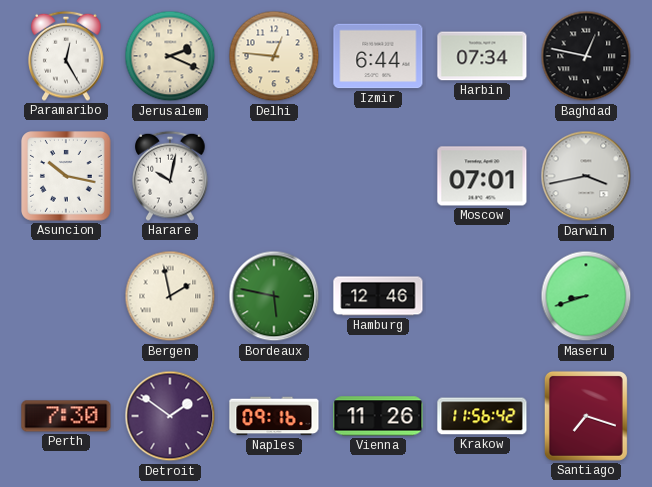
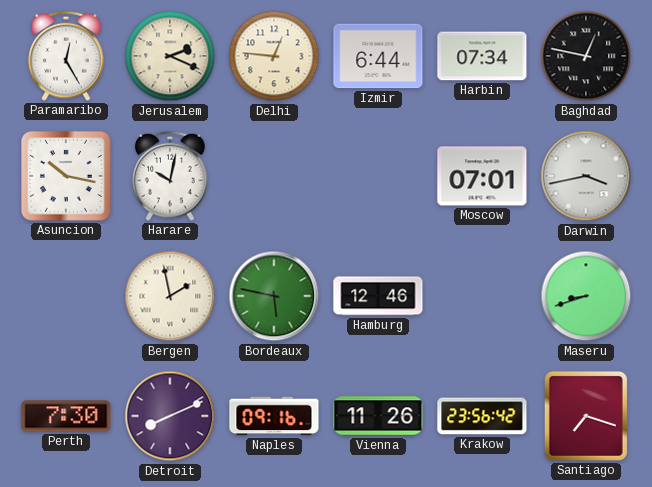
Detroit: 1:51 -> 8:11
Krakow: 11:56 -> 23:56
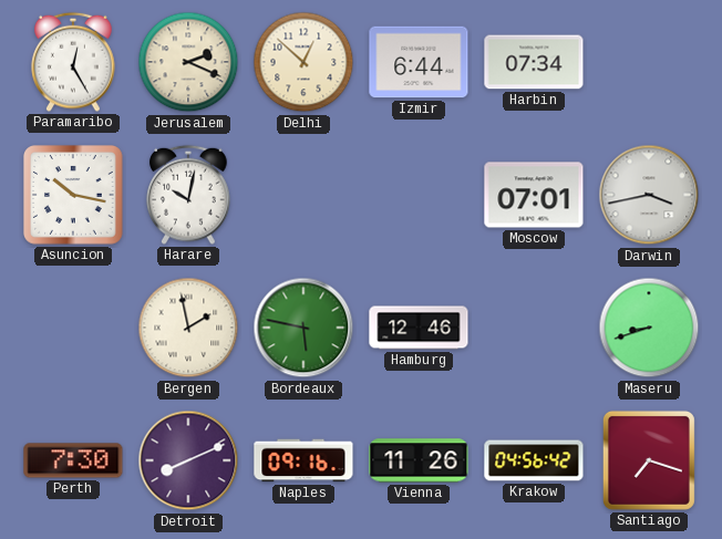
Delhi: 12:46 -> 12:52
Baghdad: 12:47 -> none
Krakow: 23:56 -> 04:56
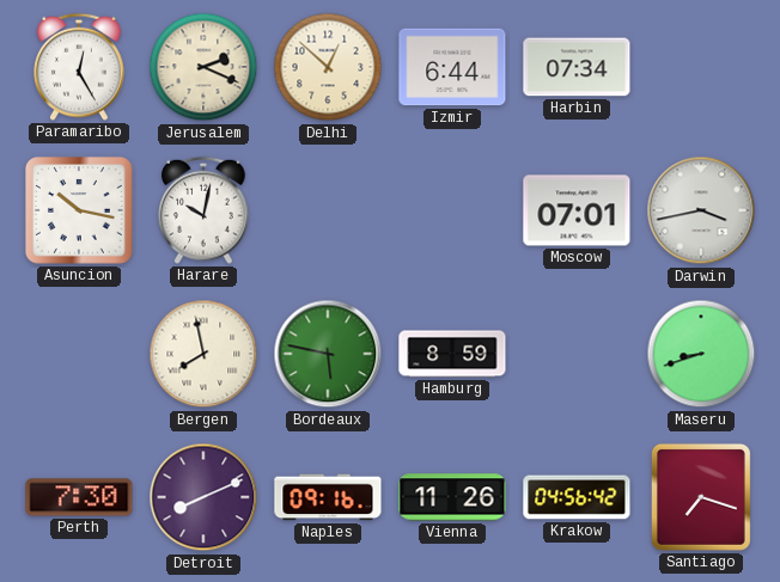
Bergen: 1:58 -> 7:58
Hamburg: 12:46 -> 8:59
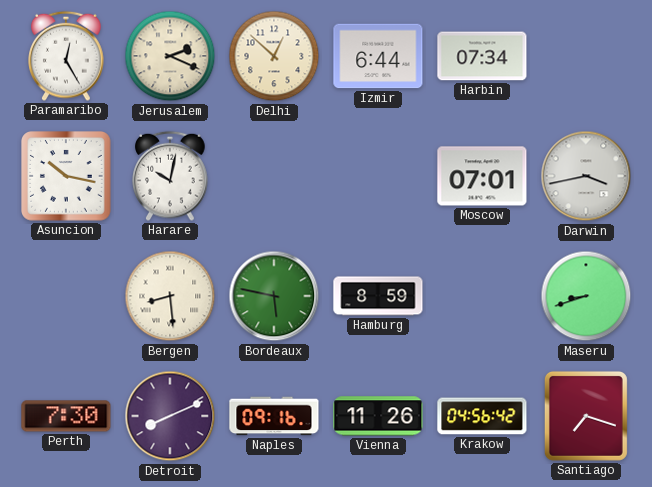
Bergen: 7:58 -> 8:29
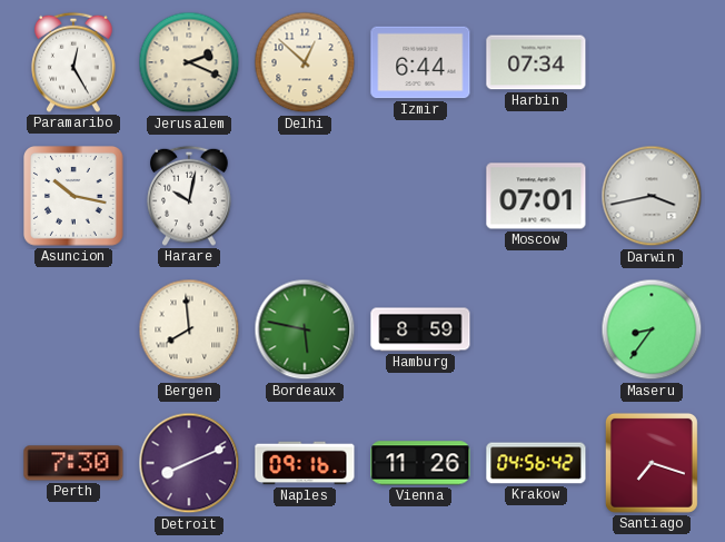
Bergen: 8:29 -> 7:59
Maseru: 8:42 -> 8:36
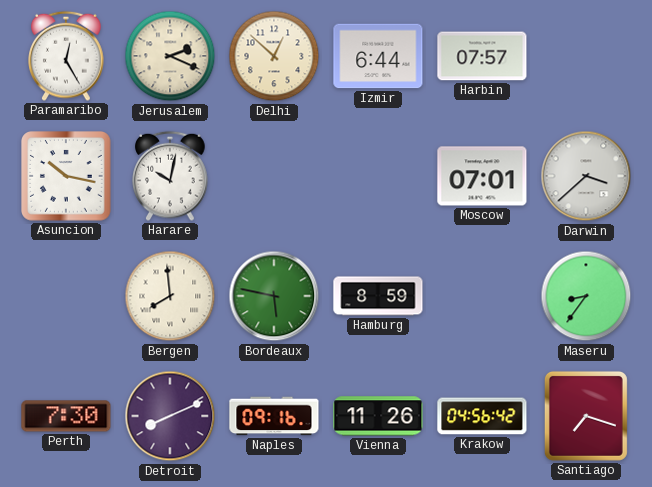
Harbin: 07:34 -> 07:57
Darwin: 3:43 -> 3:38
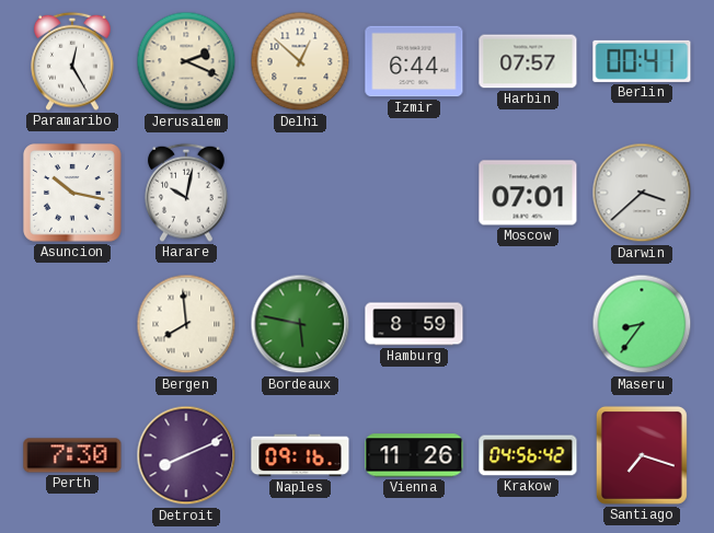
Berlin: none -> 00:41
